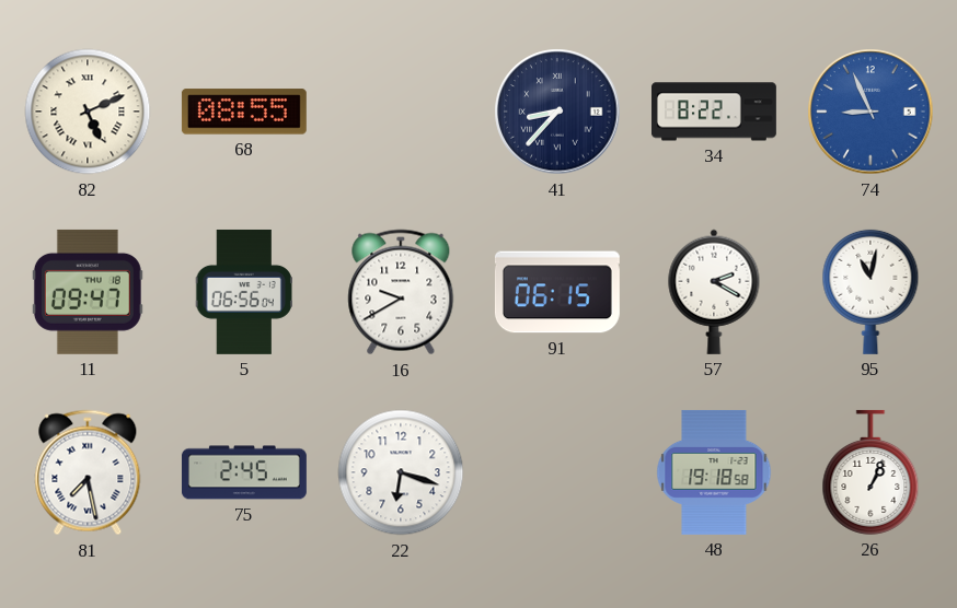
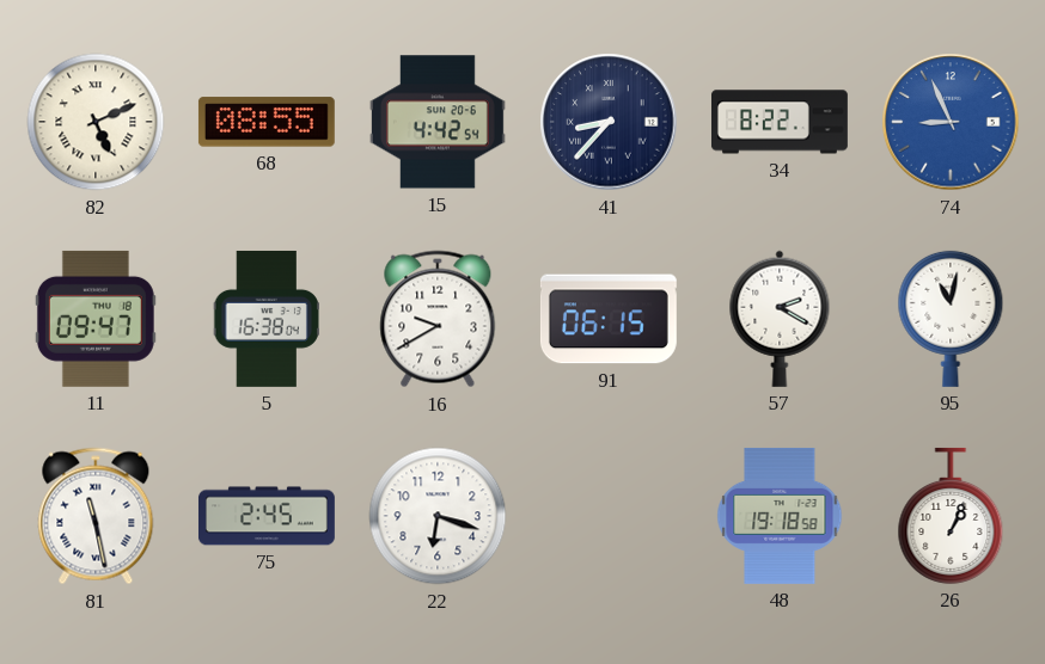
15: none -> 4:42
5: 06:56 -> 16:38
81: 7:28 -> 11:28
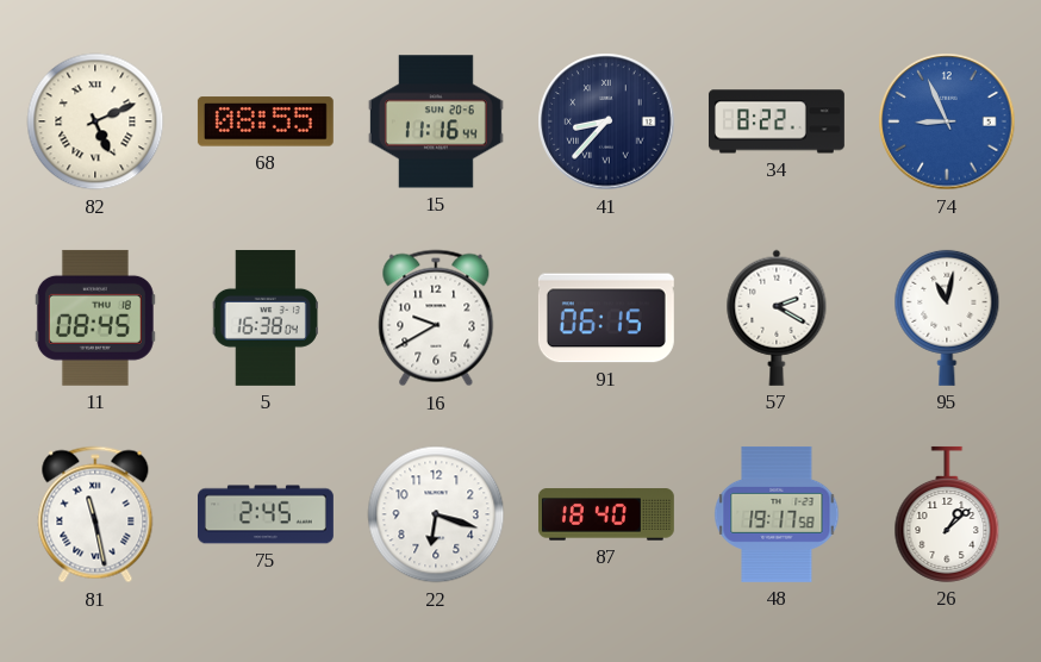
15: 4:42 -> 11:16
11: 09:47 -> 08:45
87: none -> 18:40
48: 19:18 -> 19:17
26: 1:04 -> 1:08
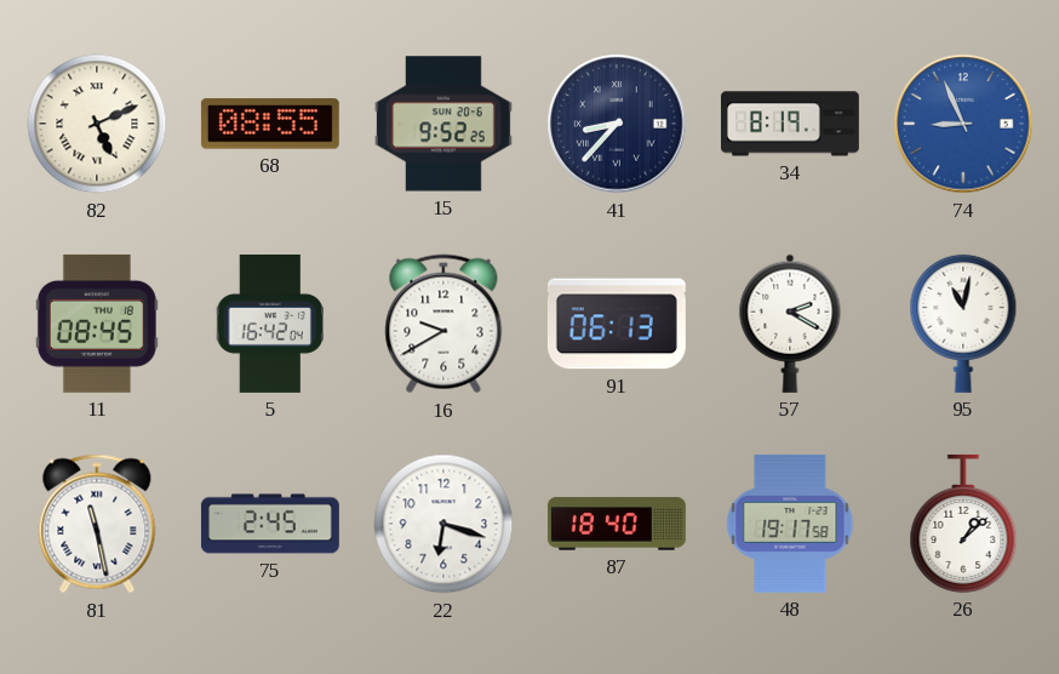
15: 11:16 -> 9:52
34: 8:22 -> 8:19
5: 16:38 -> 16:42
91: 06:15 -> 06:13
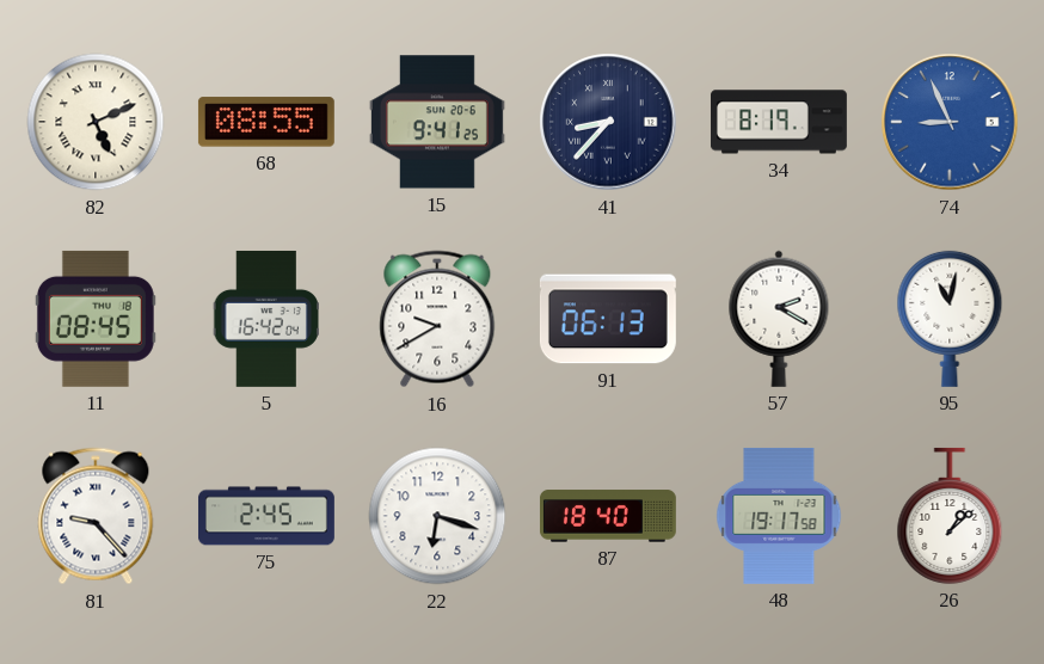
15: 9:52 -> 9:41
81: 11:28 -> 9:23
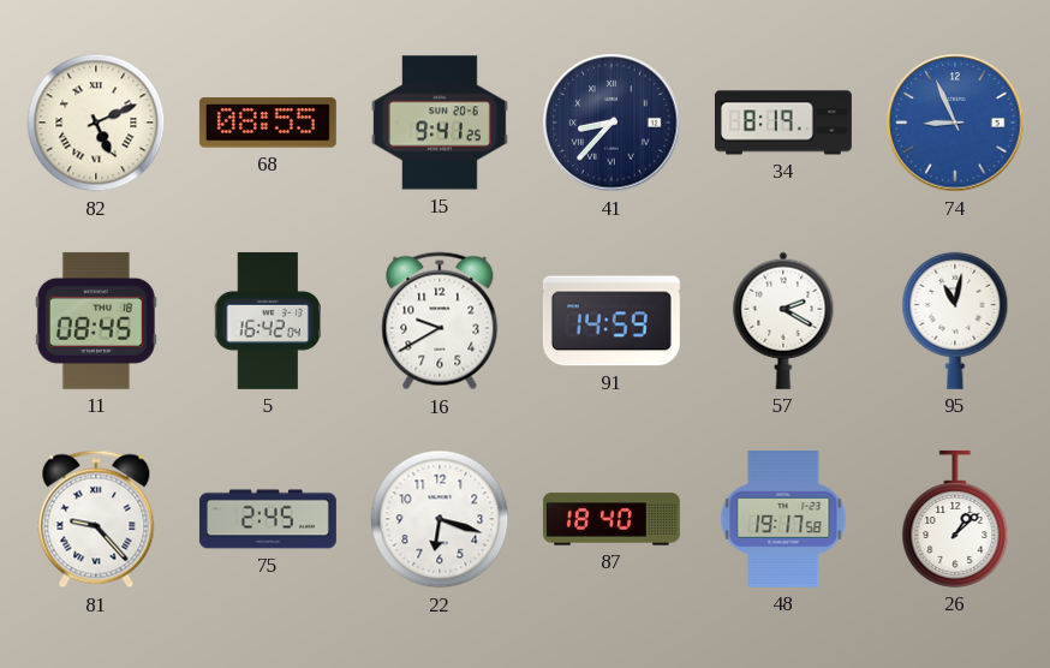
91: 06:13 -> 14:59
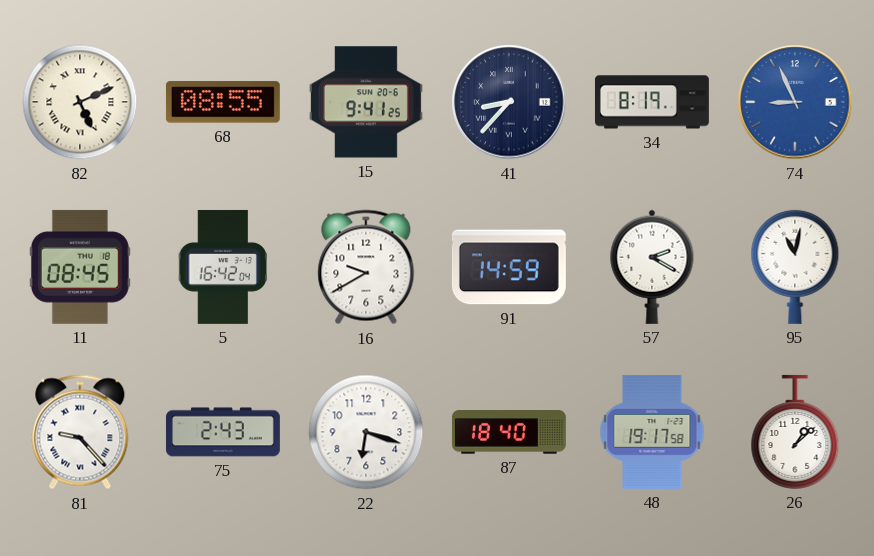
75: 2:45 -> 2:43
